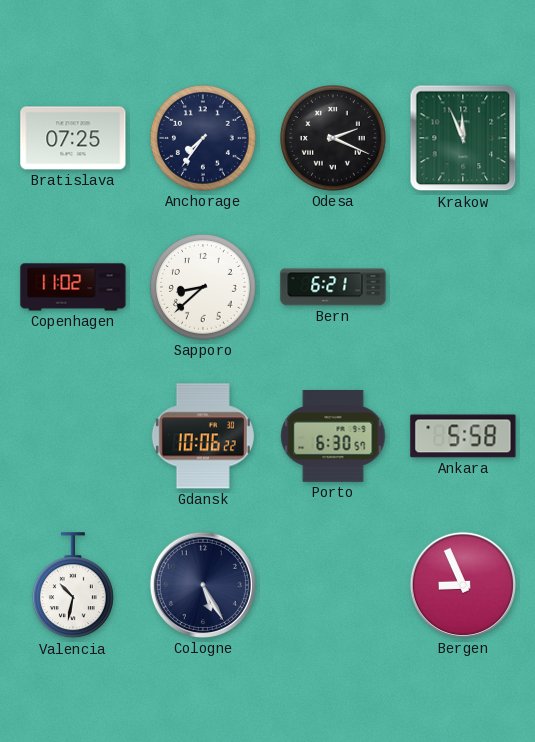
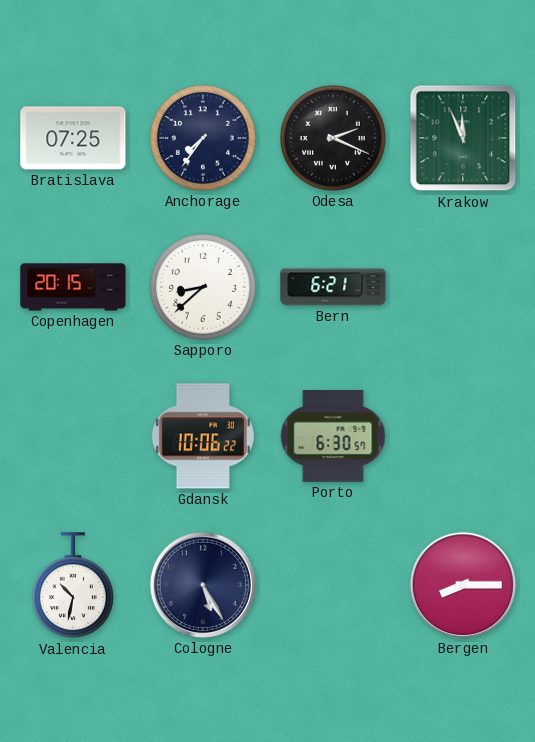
Copenhagen: 11:02 -> 20:15
Ankara: 5:58 -> none
Bergen: 8:56 -> 8:15
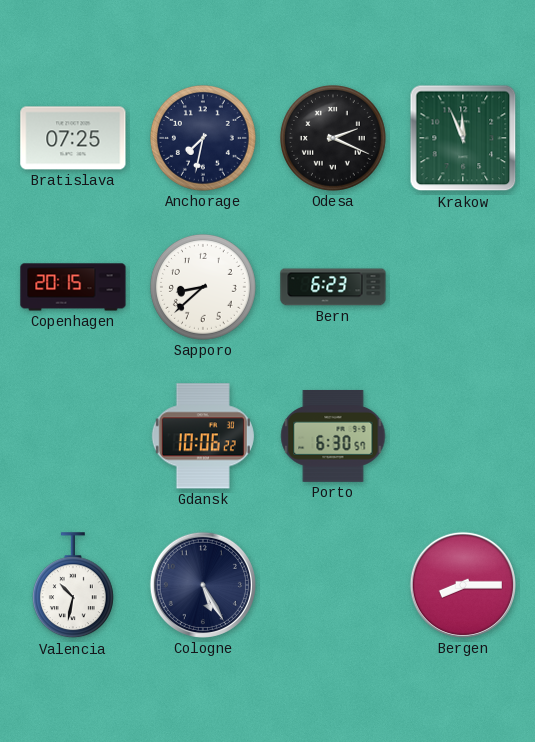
Anchorage: 7:36 -> 7:32
Bern: 6:21 -> 6:23
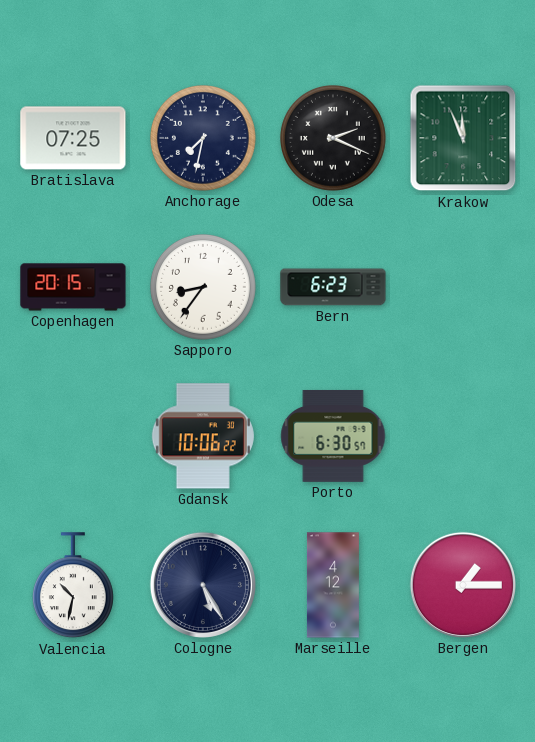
Sapporo: 8:38 -> 8:36
Marseille: none -> 4:12
Bergen: 8:15 -> 1:15
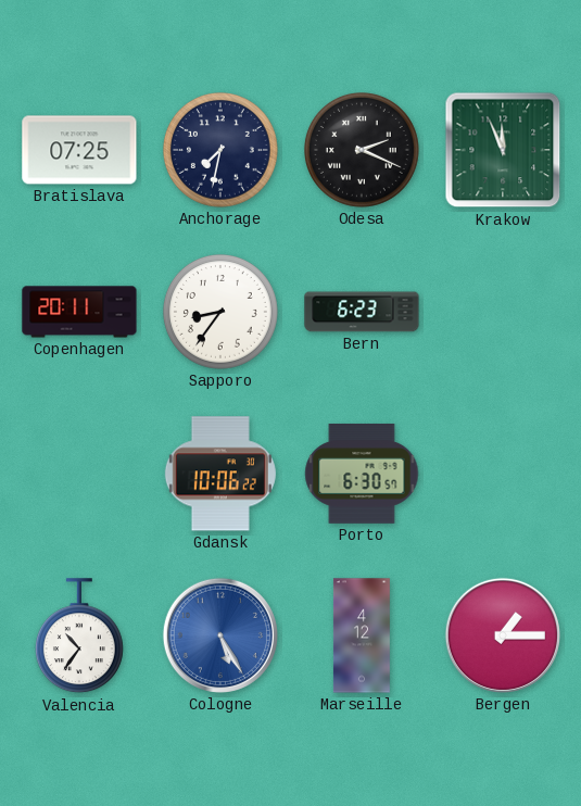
Copenhagen: 20:15 -> 20:11
Valencia: 10:32 -> 10:36
Cologne dial: navy -> blue
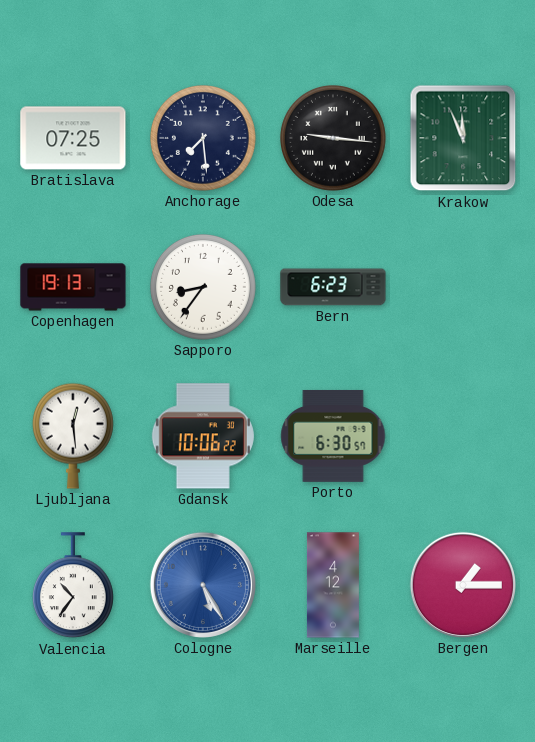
Anchorage: 7:32 -> 7:29
Odesa: 2:19 -> 9:16
Copenhagen: 20:11 -> 19:13
Ljubljana: none -> 12:29
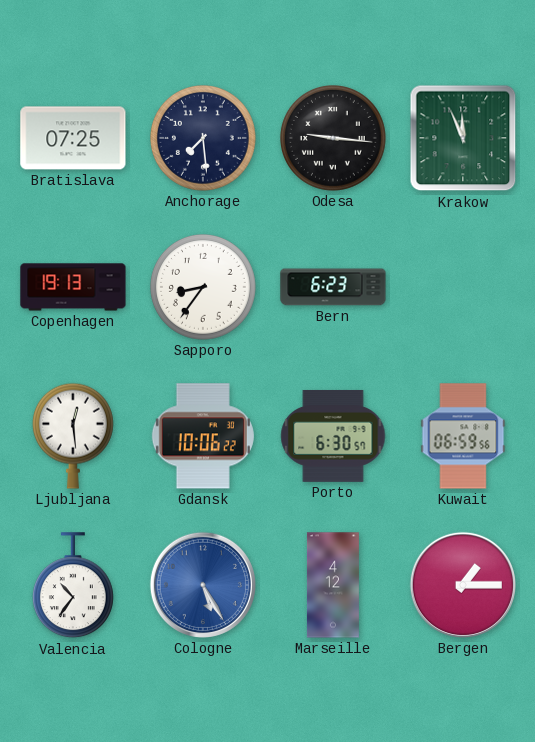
Kuwait: none -> 06:59
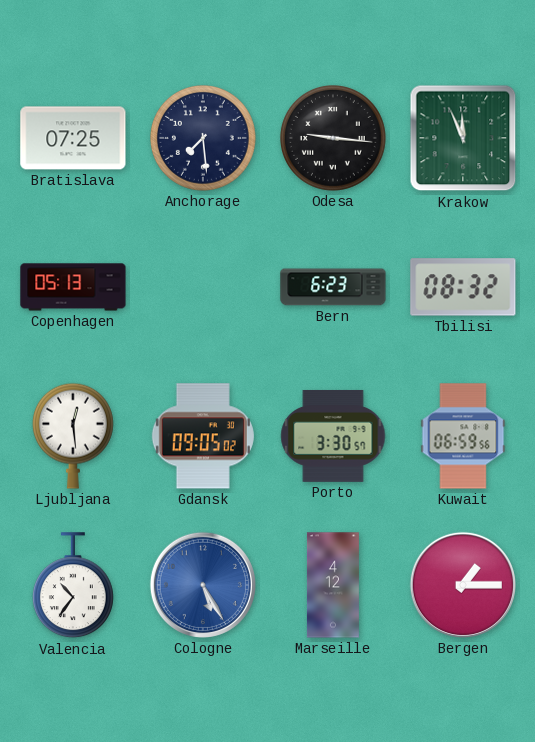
Copenhagen: 19:13 -> 05:13
Sapporo: 8:36 -> none
Tbilisi: none -> 08:32
Gdansk: 10:06 -> 09:05
Porto: 6:30 -> 3:30
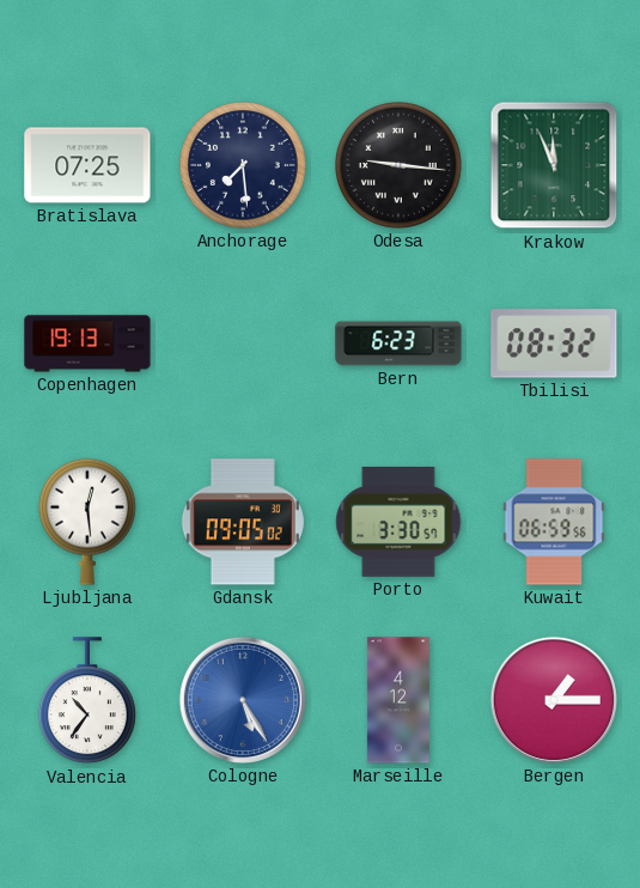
Copenhagen: 05:13 -> 19:13
